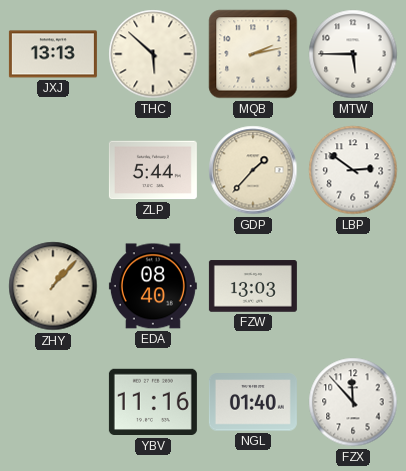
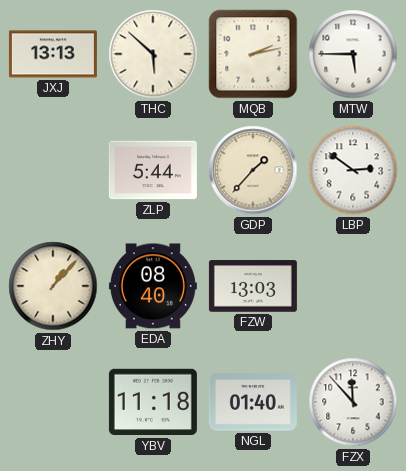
YBV: 11:16 -> 11:18
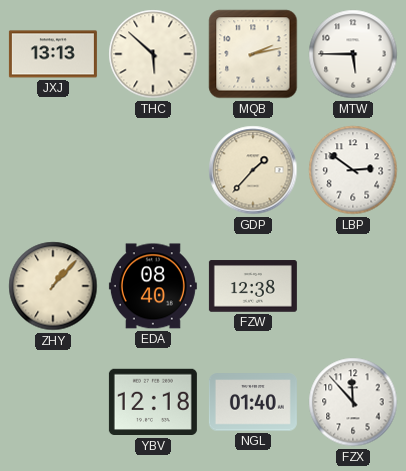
ZLP: 5:44 -> none
FZW: 13:03 -> 12:38
YBV: 11:18 -> 12:18
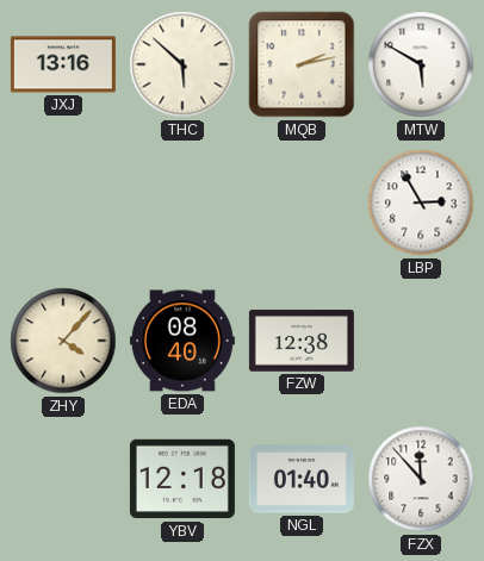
JXJ: 13:13 -> 13:16
MTW: 5:45 -> 5:50
GDP: 1:37 -> none
LBP: 2:51 -> 2:55
ZHY: 1:07 -> 4:07
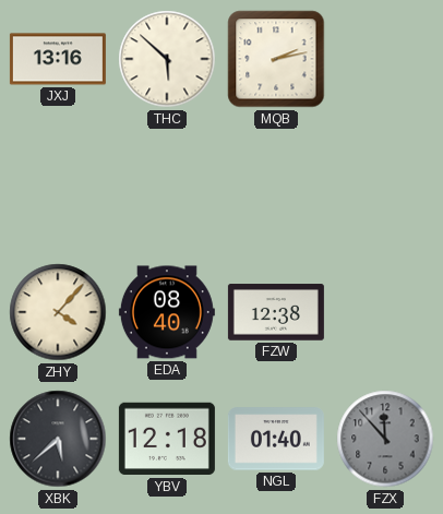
MTW: 5:50 -> none
LBP: 2:55 -> none
XBK: none -> 5:38
FZX dial: white -> grey
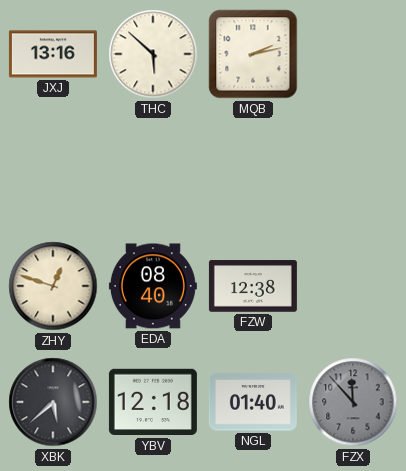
ZHY: 4:07 -> 12:48
